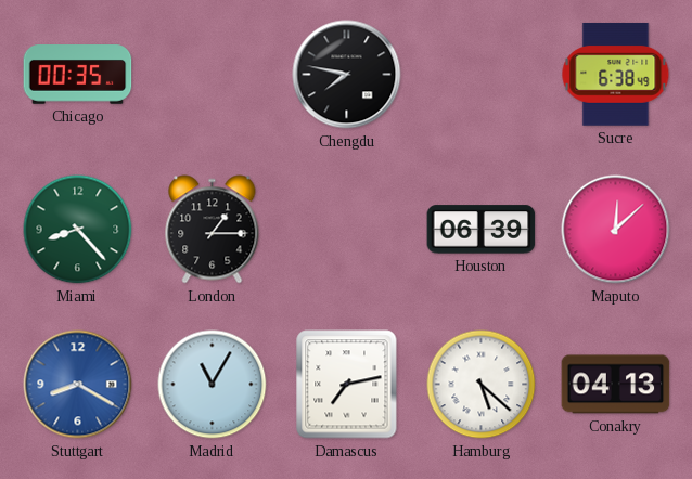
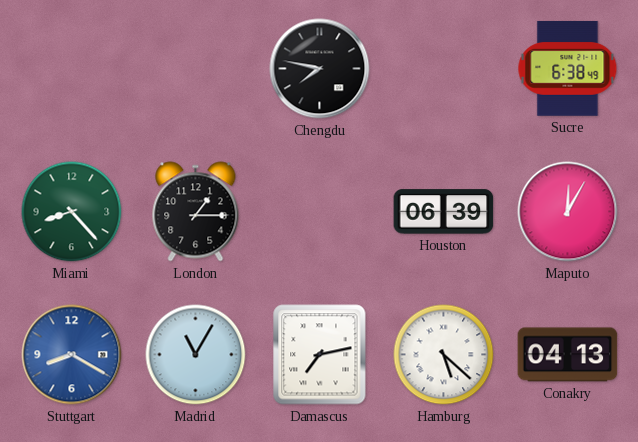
Chicago: 00:35 -> none
Maputo: 12:08 -> 12:05
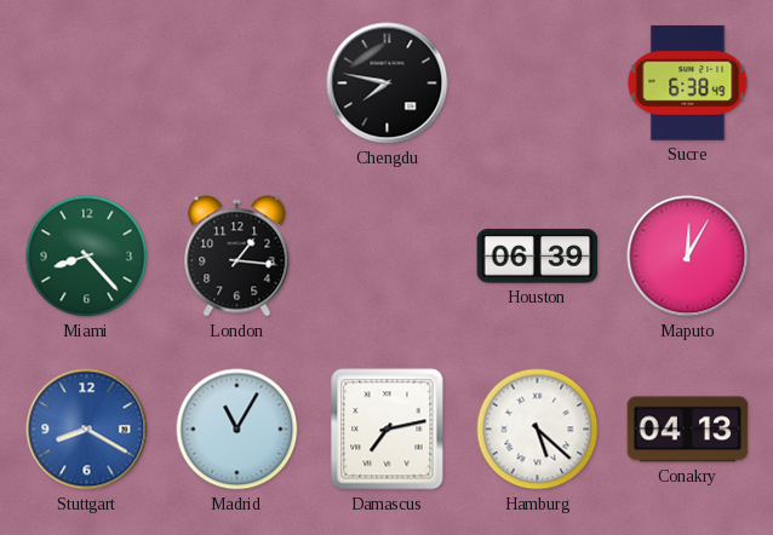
London: 1:15 -> 1:16
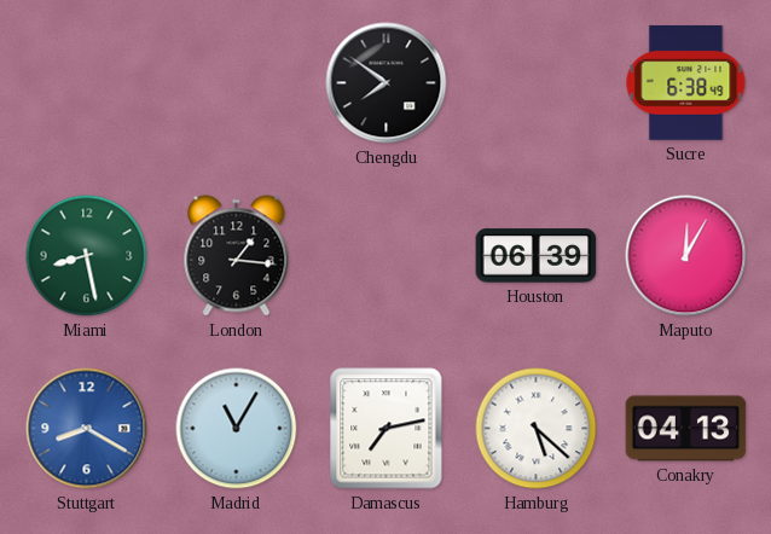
Chengdu: 7:47 -> 7:51
Miami: 8:23 -> 8:28
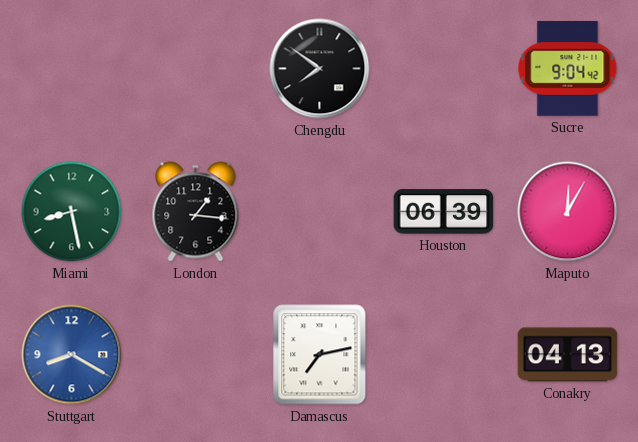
Sucre: 6:38 -> 9:04
Madrid: 11:05 -> none
Hamburg: 5:22 -> none
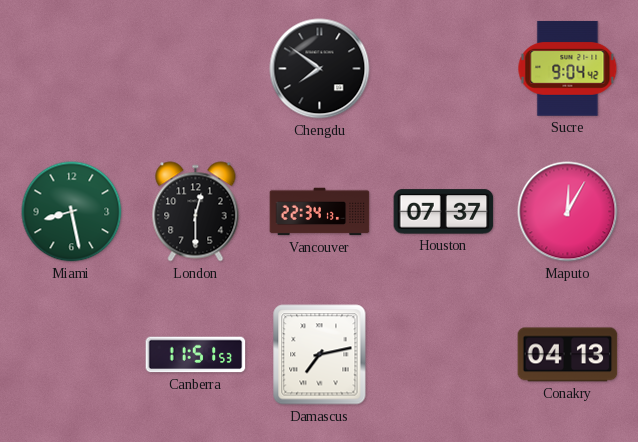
London: 1:16 -> 12:30
Vancouver: none -> 22:34
Houston: 06:39 -> 07:37
Stuttgart: 8:20 -> none
Canberra: none -> 11:51
